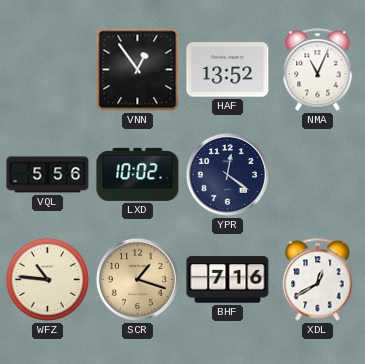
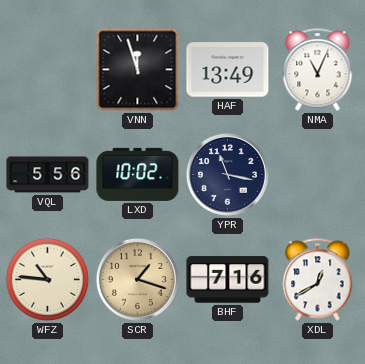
VNN: 12:54 -> 11:57
HAF: 13:52 -> 13:49
YPR: 12:21 -> 11:17
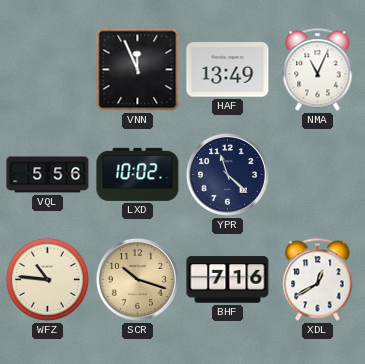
VNN: 11:57 -> 11:56
YPR: 11:17 -> 11:22
SCR: 1:18 -> 10:18
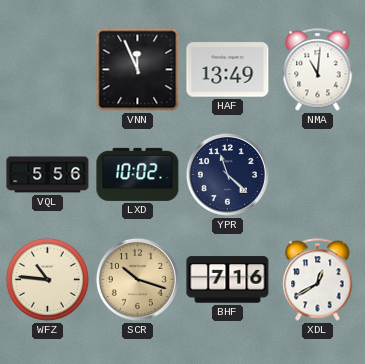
NMA: 11:04 -> 11:01
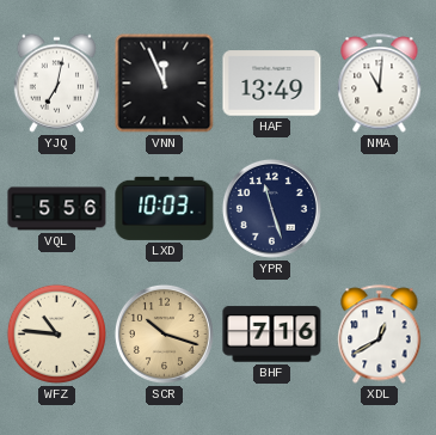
YJQ: none -> 7:02
LXD: 10:02 -> 10:03
YPR: 11:22 -> 11:27
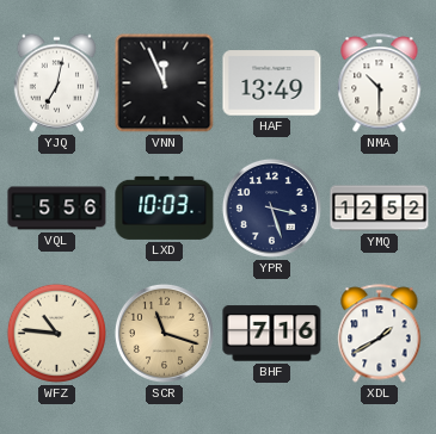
NMA: 11:01 -> 10:30
YPR: 11:27 -> 3:27
YMQ: none -> 12:52
SCR: 10:18 -> 11:18
XDL: 12:40 -> 1:40
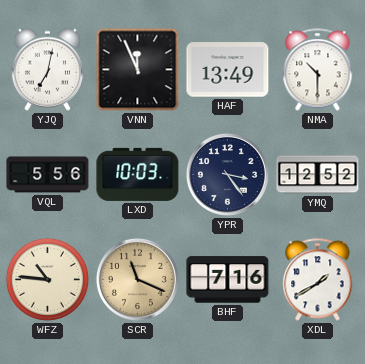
YPR: 3:27 -> 3:24
SCR: 11:18 -> 11:19
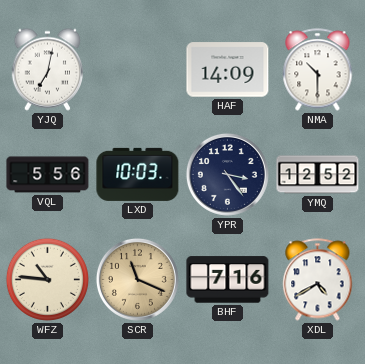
VNN: 11:56 -> none
HAF: 13:49 -> 14:09
XDL: 1:40 -> 4:40
